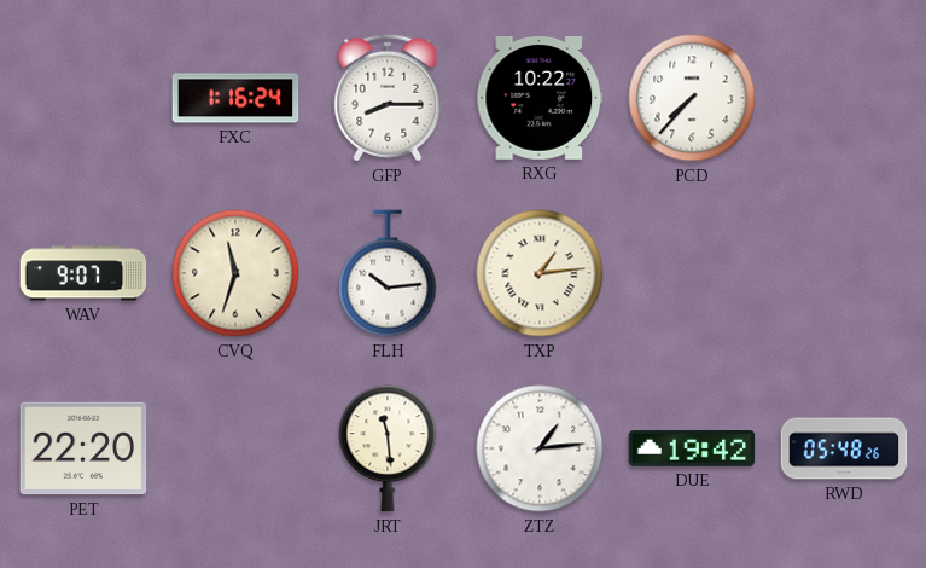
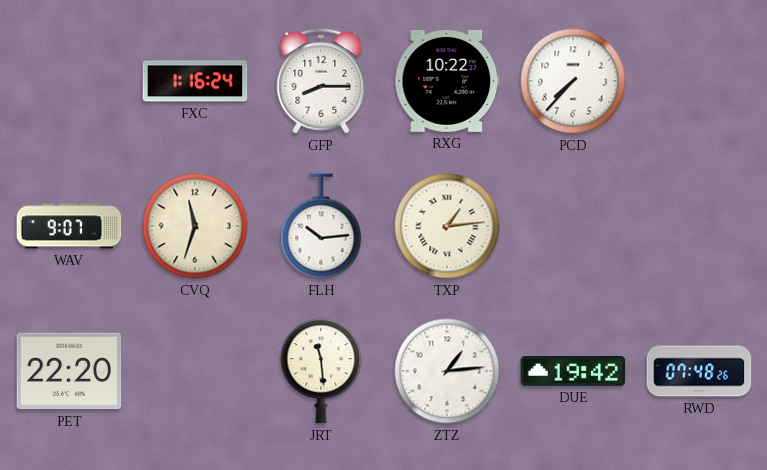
RWD: 05:48 -> 07:48
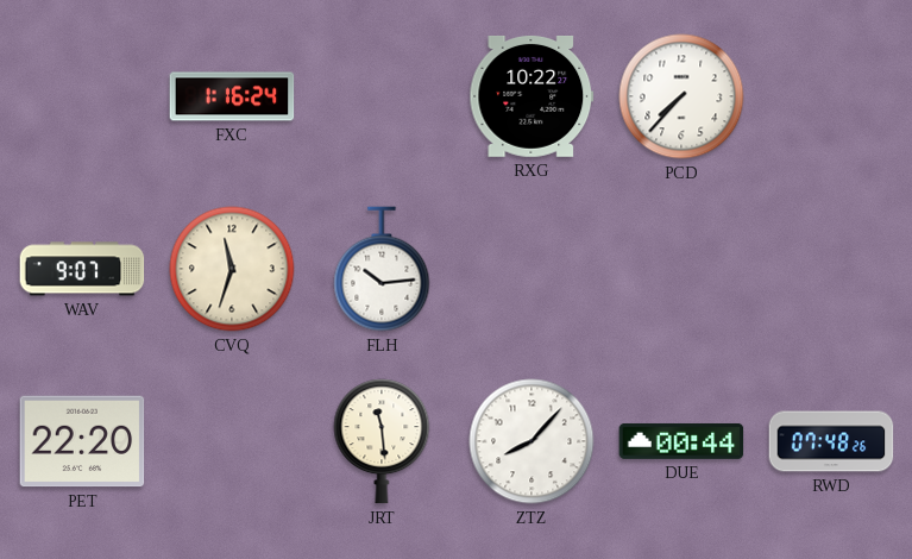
GFP: 8:15 -> none
TXP: 1:14 -> none
ZTZ: 1:14 -> 8:07
DUE: 19:42 -> 00:44
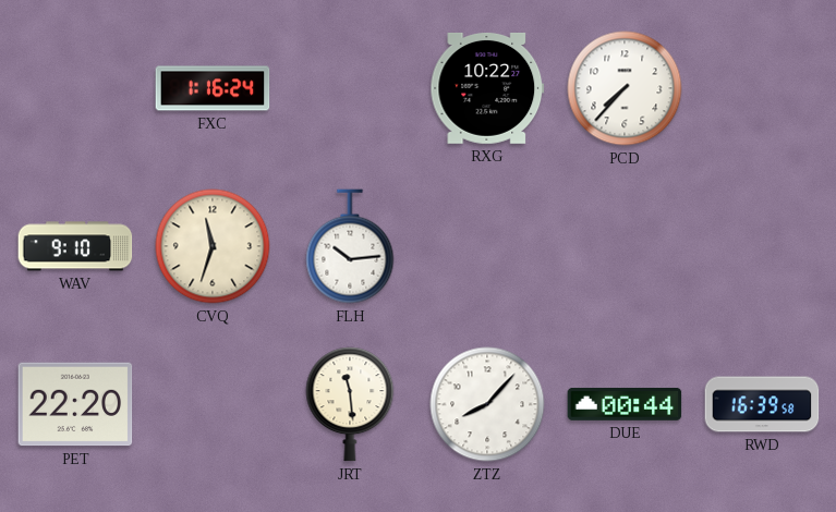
WAV: 9:07 -> 9:10
RWD: 07:48 -> 16:39
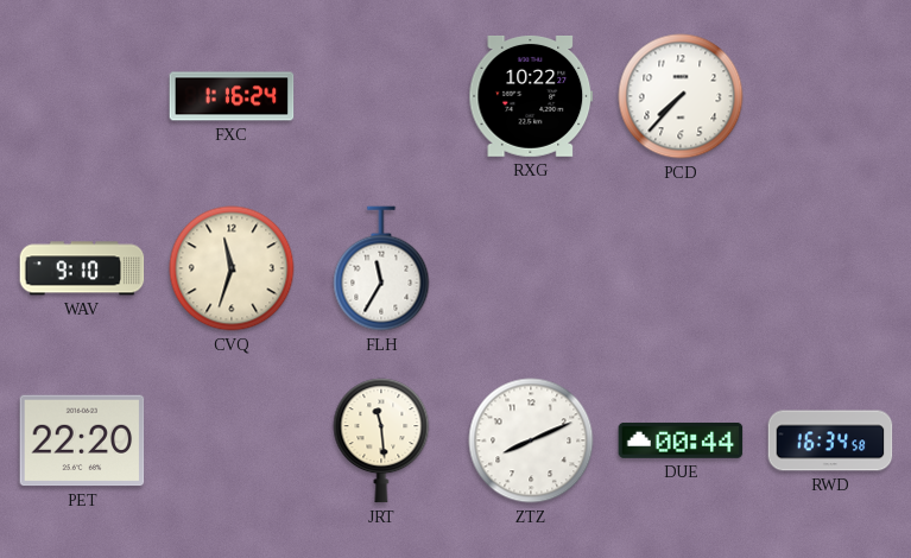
FLH: 10:14 -> 11:35
ZTZ: 8:07 -> 8:11
RWD: 16:39 -> 16:34
